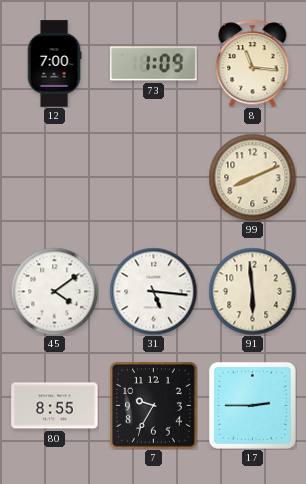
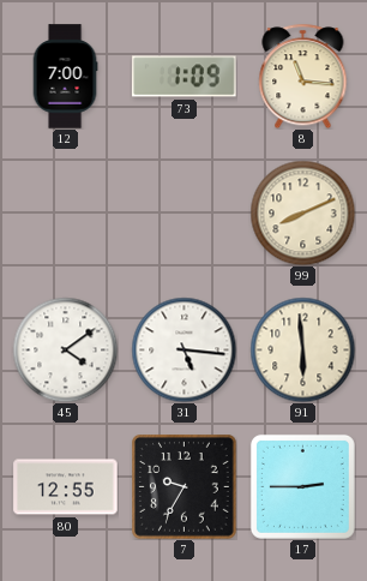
80: 8:55 -> 12:55
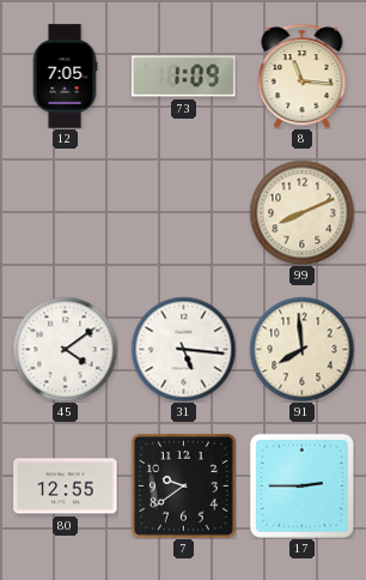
12: 7:00 -> 7:05
91: 5:59 -> 7:59
7: 9:35 -> 9:39
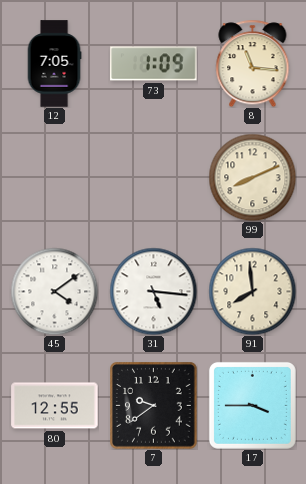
17: 2:45 -> 3:45
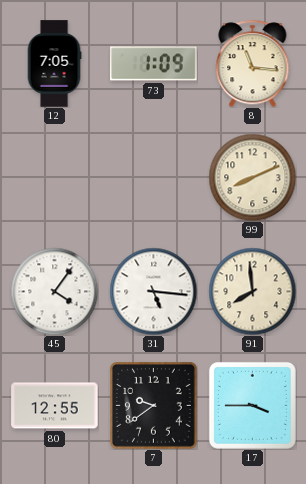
45: 4:09 -> 4:06
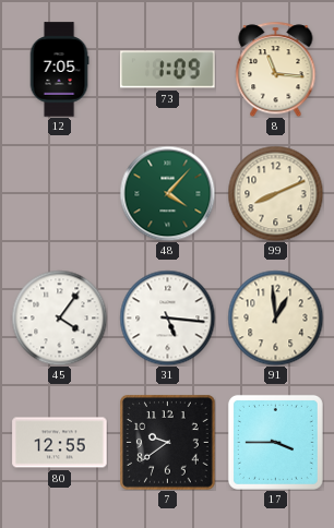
48: none -> 4:07
91: 7:59 -> 12:59
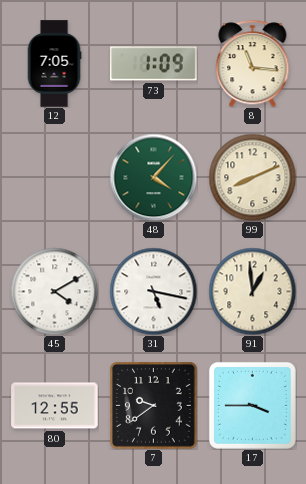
45: 4:06 -> 4:10
31: 5:16 -> 5:17
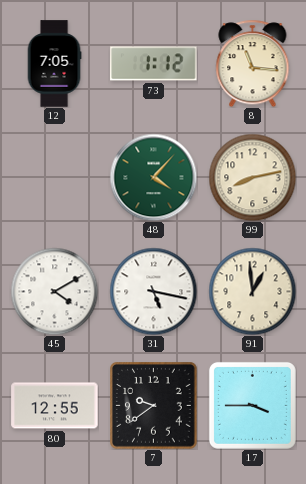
73: 1:09 -> 1:12
99: 8:11 -> 8:13
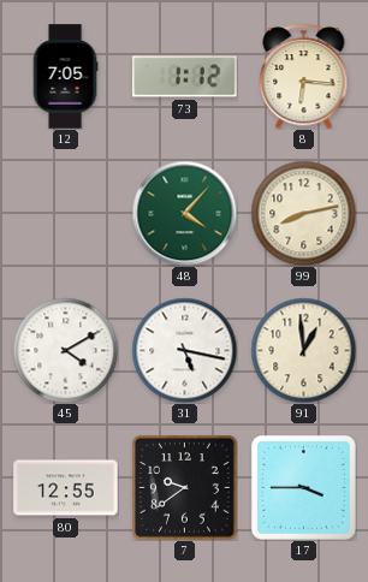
8: 11:16 -> 6:16
